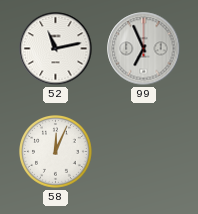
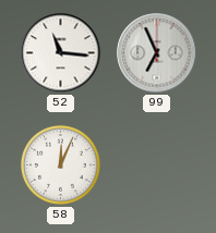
52: 11:13 -> 11:16
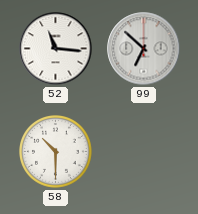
99: 6:56 -> 6:52
58: 12:04 -> 10:30
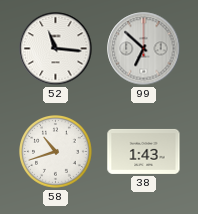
58: 10:30 -> 10:42
38: none -> 1:43
